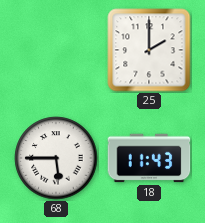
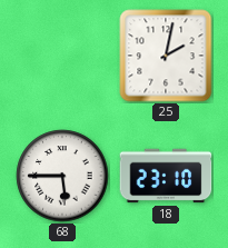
25: 2:00 -> 2:02
18: 11:43 -> 23:10
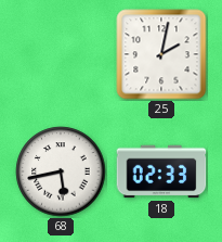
68: 5:45 -> 5:43
18: 23:10 -> 02:33
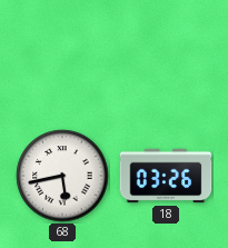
25: 2:02 -> none
18: 02:33 -> 03:26
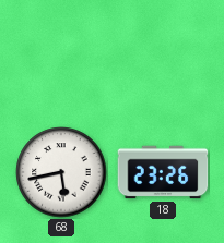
18: 03:26 -> 23:26
